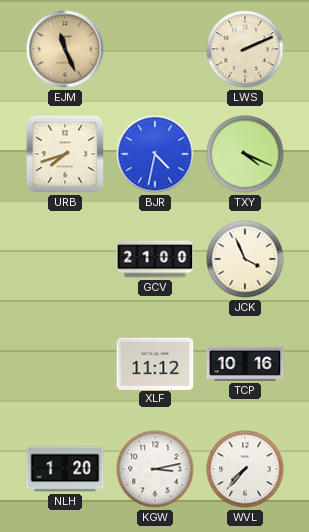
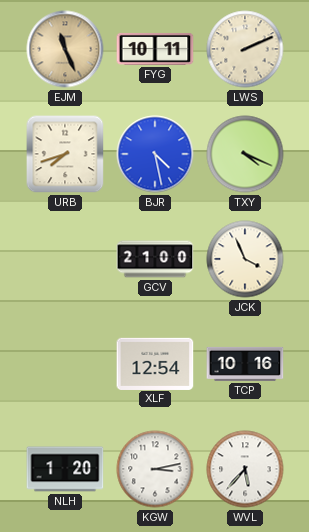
FYG: none -> 10:11
BJR: 4:32 -> 4:28
XLF: 11:12 -> 12:54
WVL: 7:37 -> 5:37
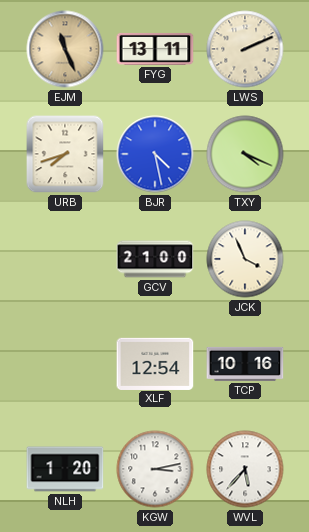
FYG: 10:11 -> 13:11
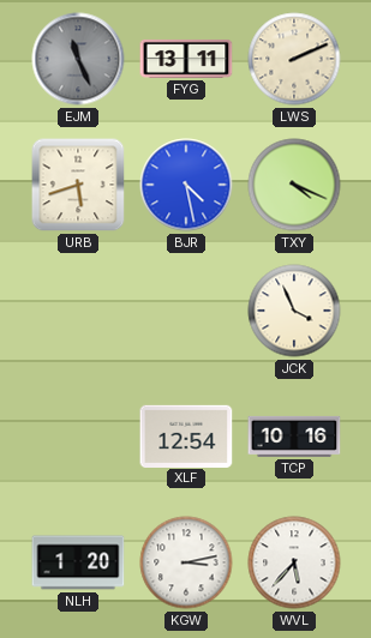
EJM dial: champagne -> grey
URB: 7:42 -> 5:42
GCV: 21:00 -> none
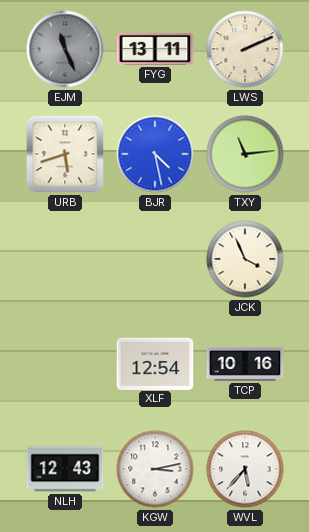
TXY: 4:19 -> 11:14
NLH: 1:20 -> 12:43
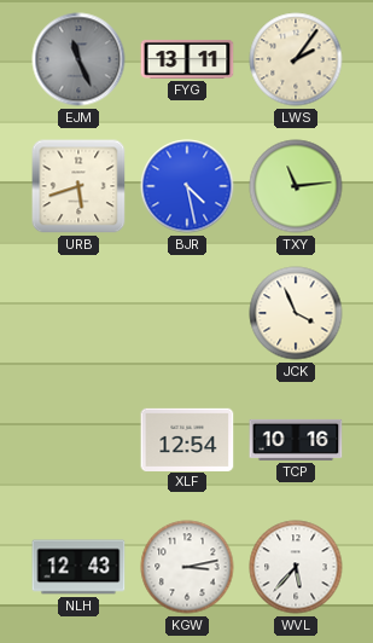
LWS: 2:11 -> 2:06
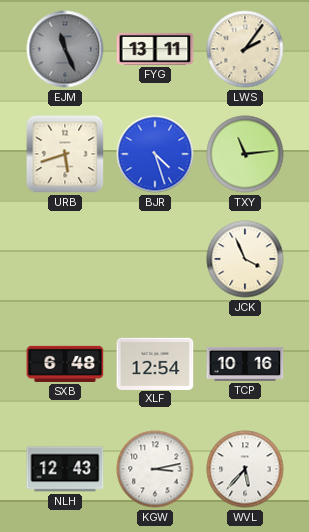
BJR: 4:28 -> 4:27
SXB: none -> 6:48
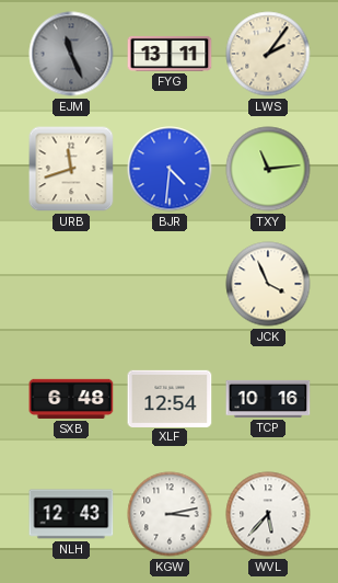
URB: 5:42 -> 11:42
BJR: 4:27 -> 4:31
